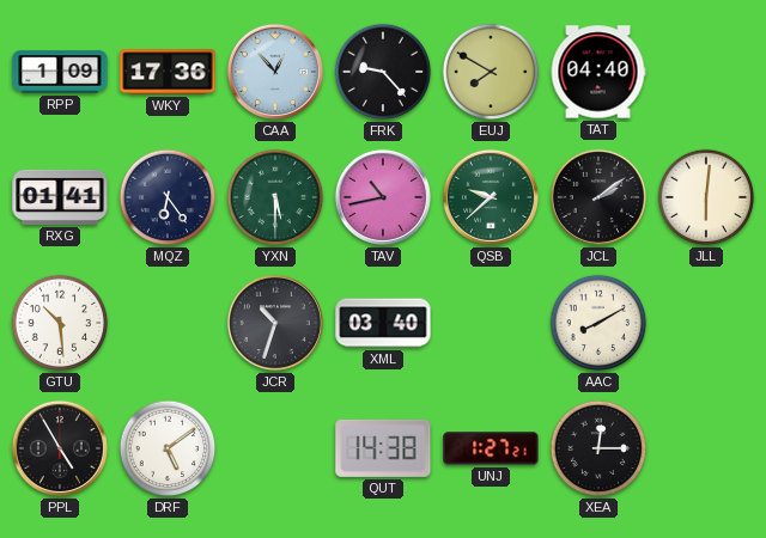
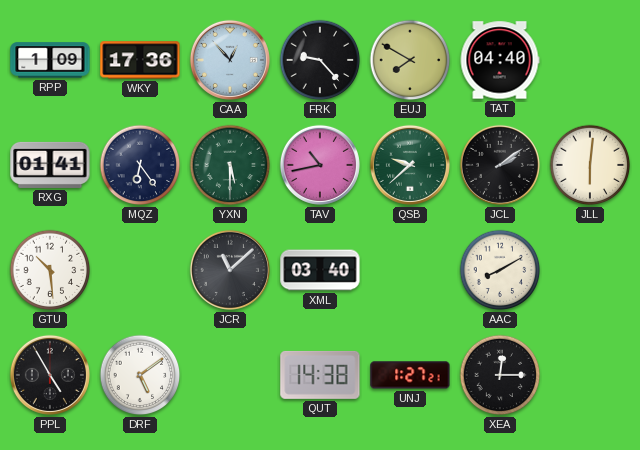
JCR: 10:33 -> 11:08
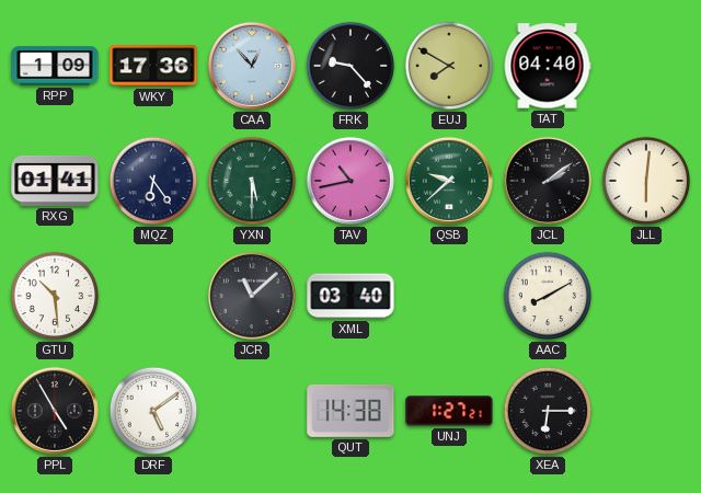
XEA: 12:15 -> 6:15
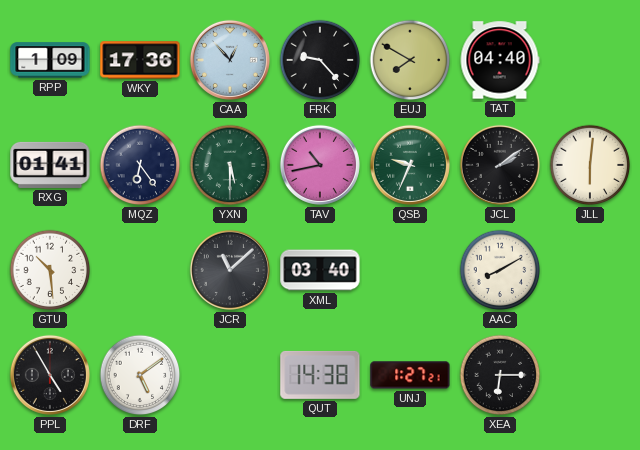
QSB: 9:38 -> 9:34
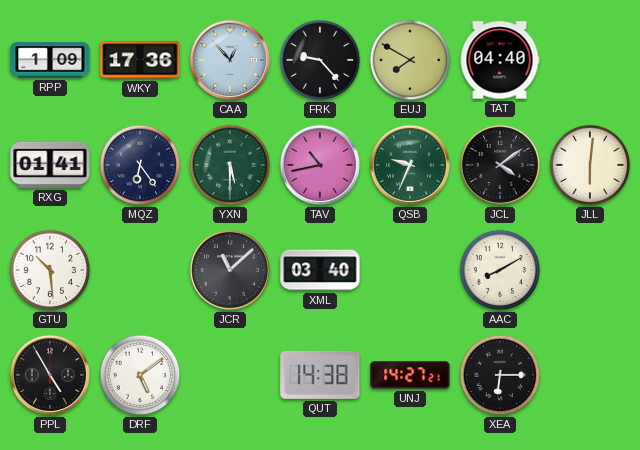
JCL: 2:09 -> 4:09
UNJ: 1:27 -> 14:27
